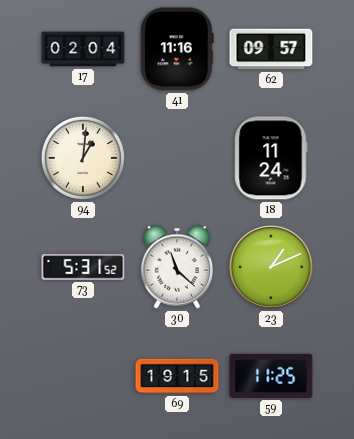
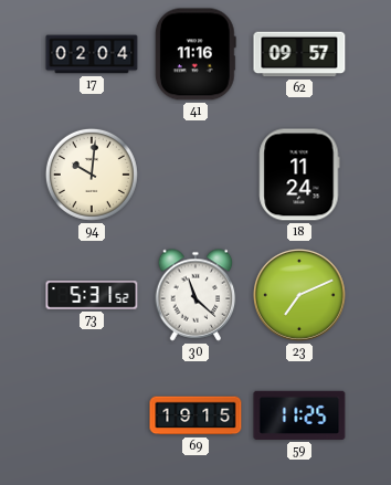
94: 1:01 -> 10:01
23: 1:11 -> 7:11
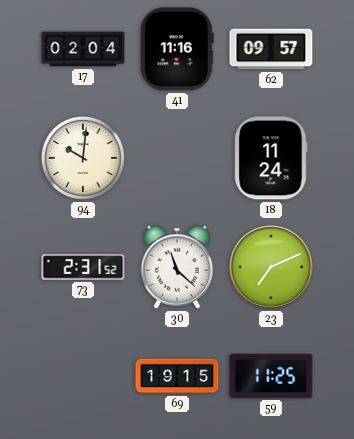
73: 5:31 -> 2:31
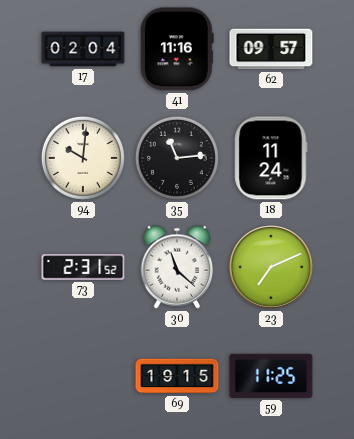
35: none -> 11:14
